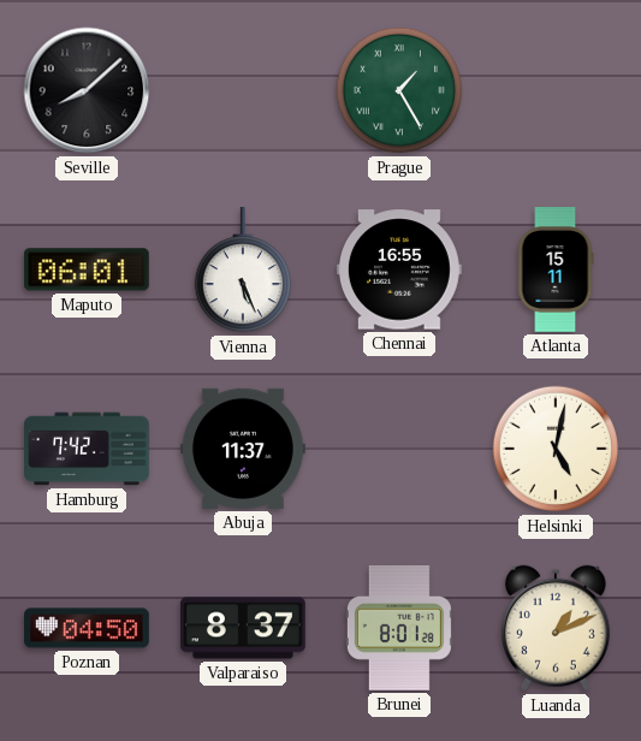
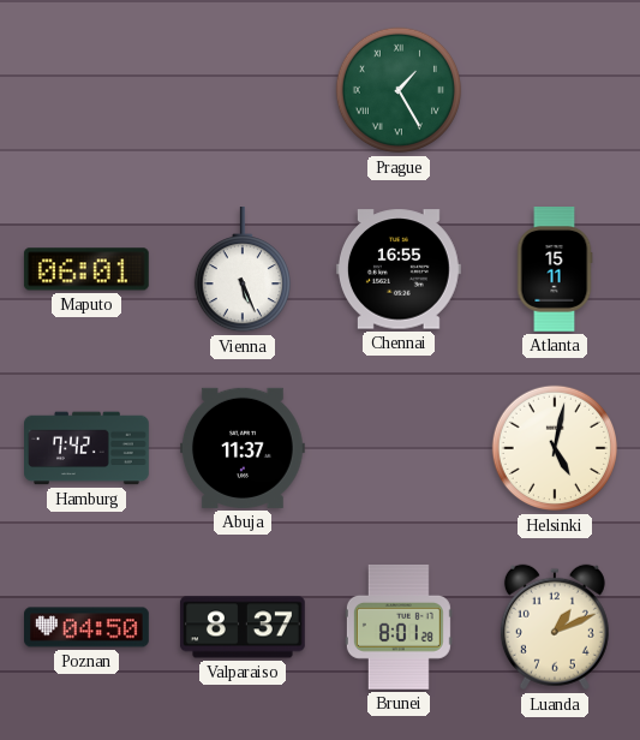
Seville: 8:08 -> none
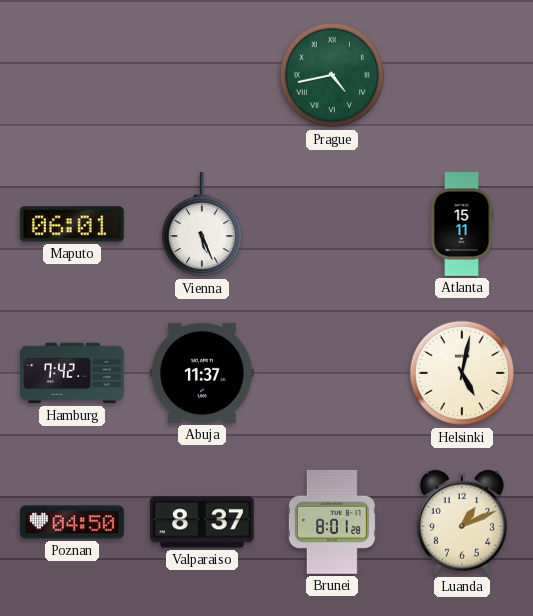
Prague: 1:25 -> 4:43
Chennai: 16:55 -> none
